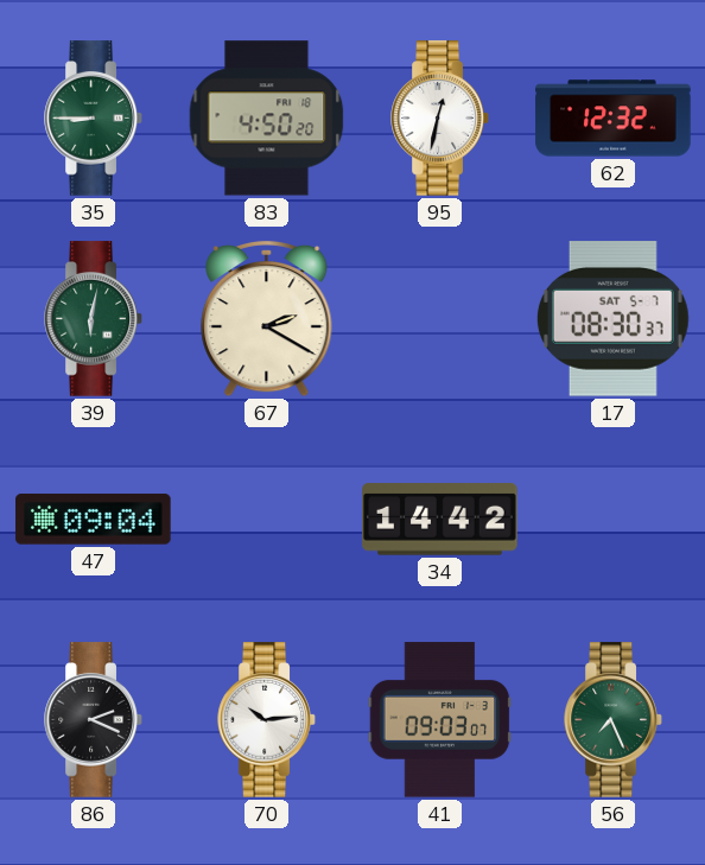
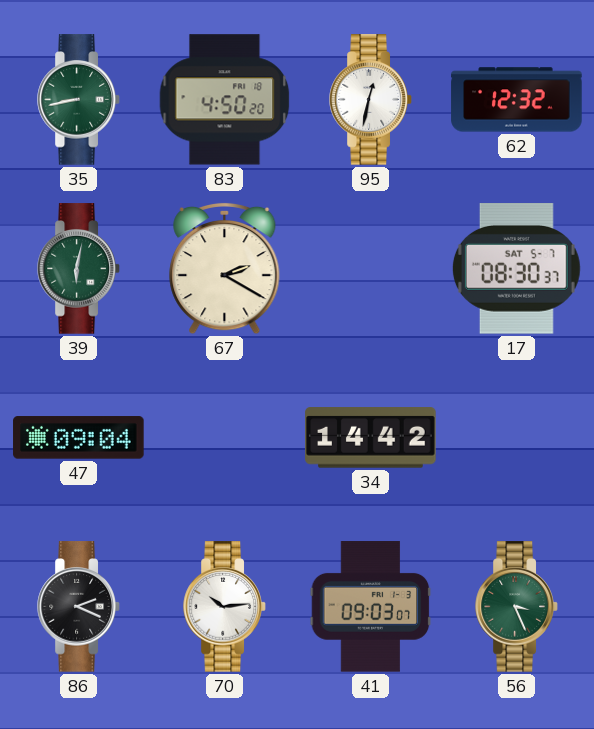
35: 8:45 -> 8:43
56: 7:26 -> 3:26
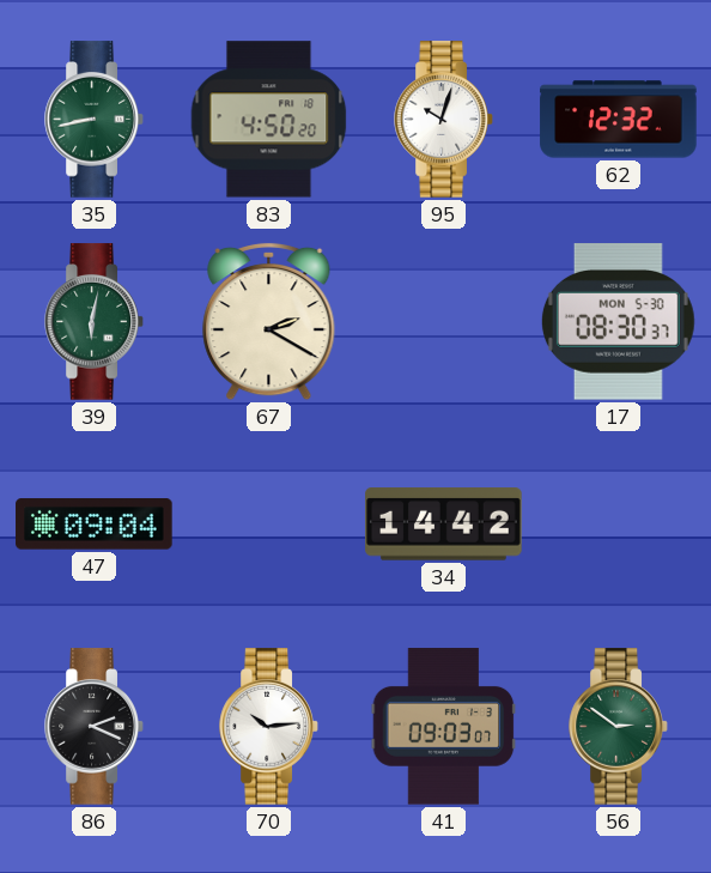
95: 12:32 -> 10:03
17 date: SAT 5-7 -> MON 5-30
56: 3:26 -> 2:51
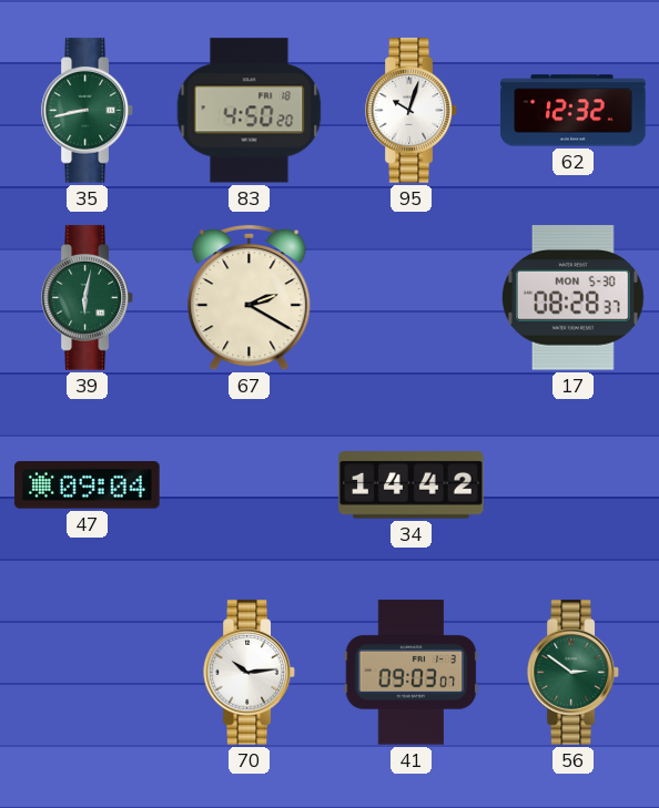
17: 08:30 -> 08:28
86: 2:19 -> none
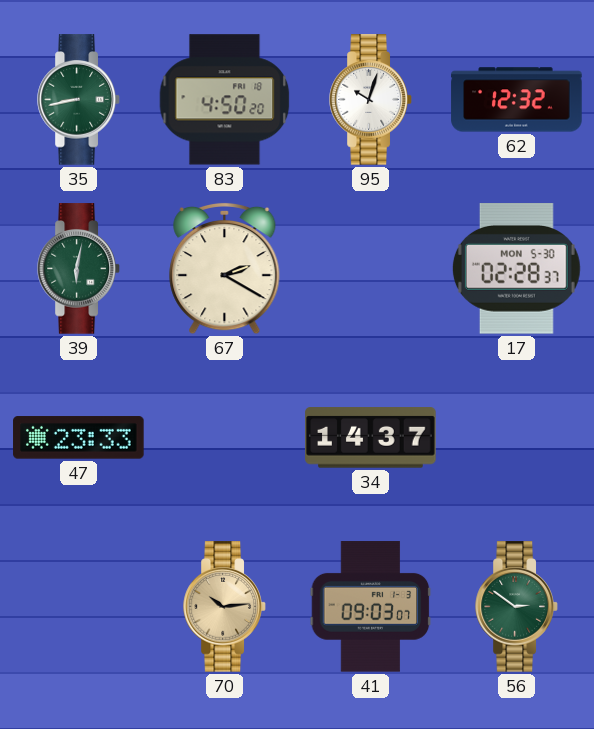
17: 08:28 -> 02:28
47: 09:04 -> 23:33
34: 14:42 -> 14:37
70 dial: white -> champagne
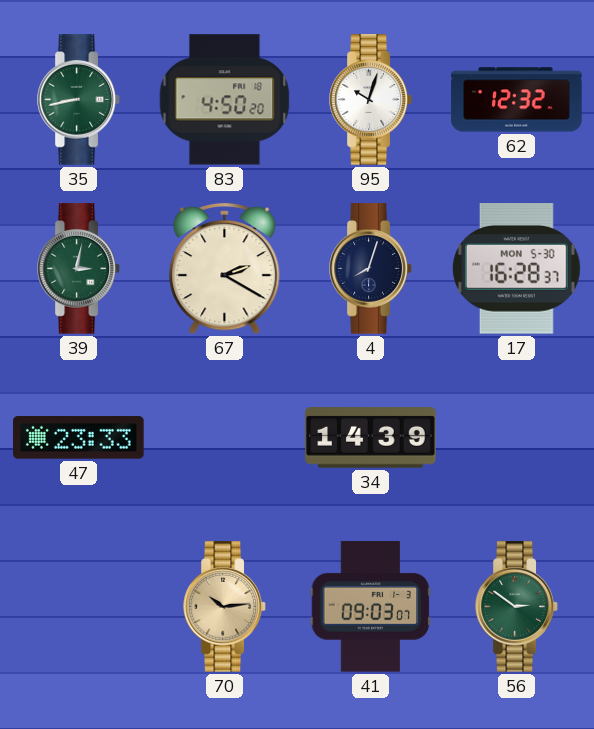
39: 6:02 -> 3:02
4: none -> 8:03
17: 02:28 -> 16:28
34: 14:37 -> 14:39
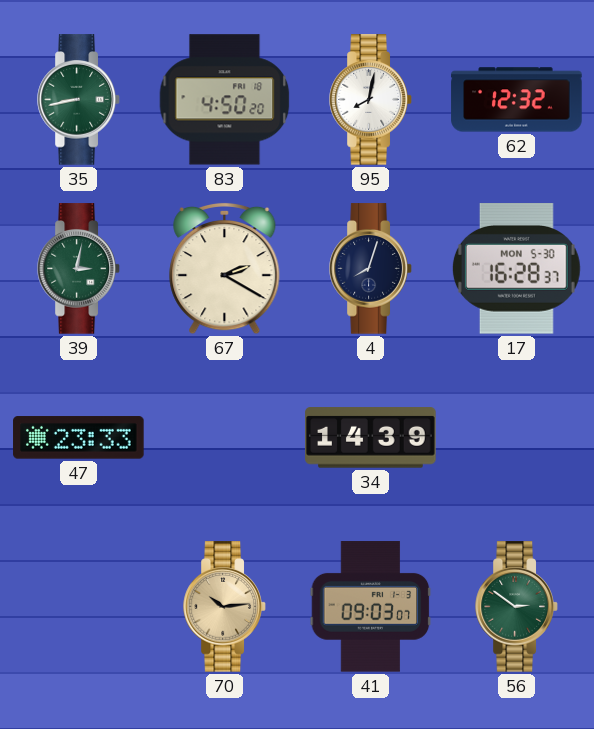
95: 10:03 -> 8:02
